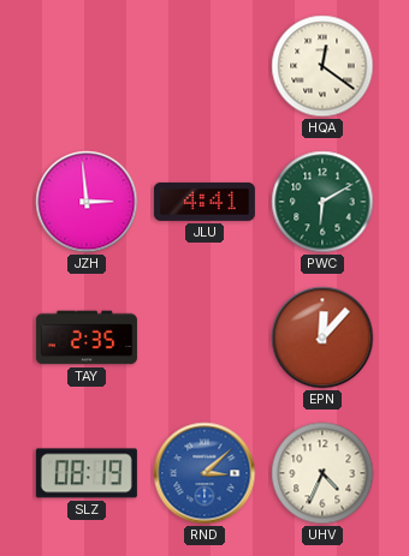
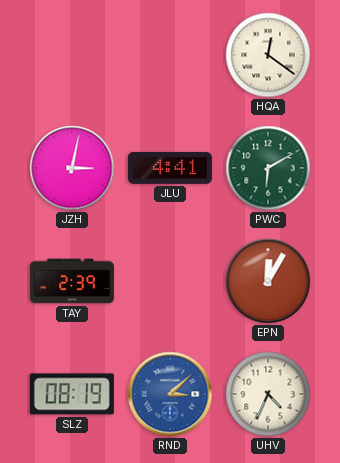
JZH: 2:59 -> 3:02
TAY: 2:35 -> 2:39
EPN: 12:07 -> 12:05
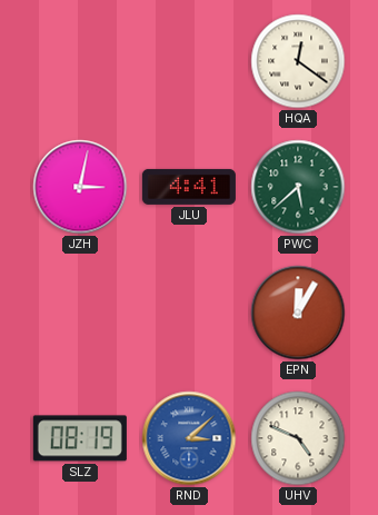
PWC: 6:10 -> 5:38
TAY: 2:39 -> none
UHV: 4:34 -> 4:49
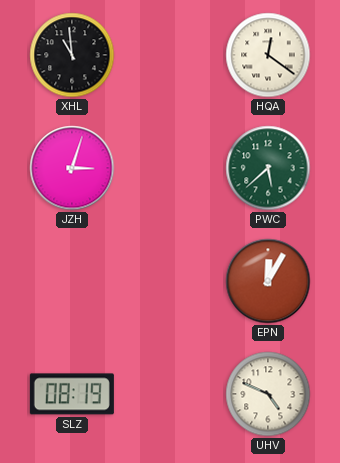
XHL: none -> 10:59
JZH: 3:02 -> 3:03
JLU: 4:41 -> none
RND: 3:08 -> none
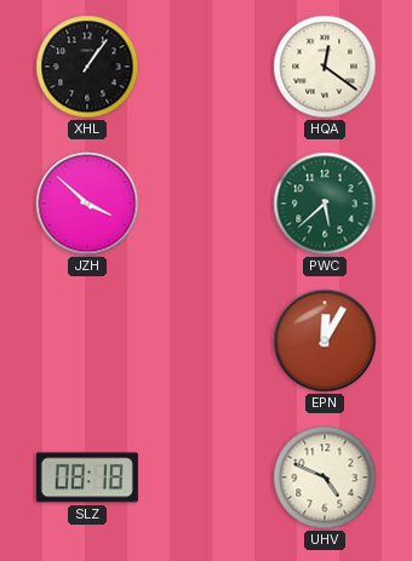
XHL: 10:59 -> 1:06
JZH: 3:03 -> 3:52
SLZ: 08:19 -> 08:18
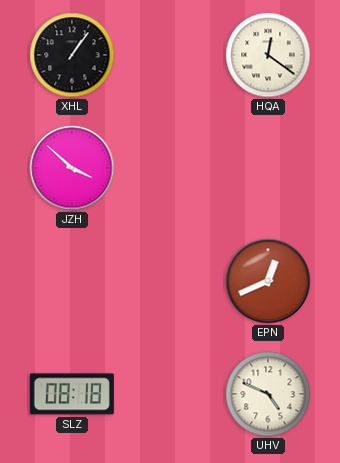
PWC: 5:38 -> none
EPN: 12:05 -> 12:41
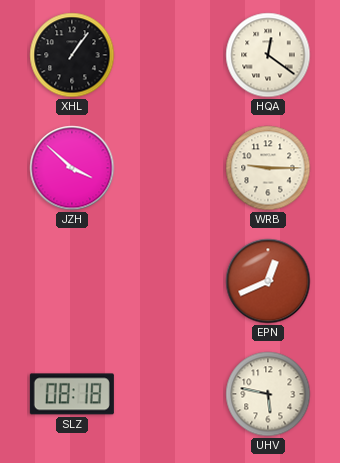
WRB: none -> 9:15
UHV: 4:49 -> 5:47
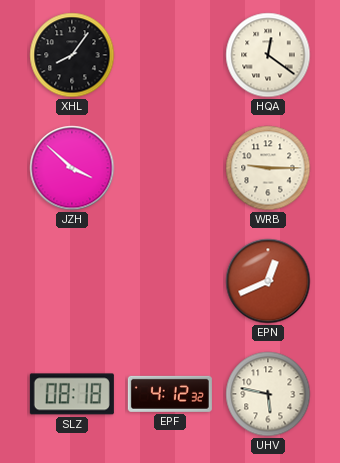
XHL: 1:06 -> 8:06
EPF: none -> 4:12
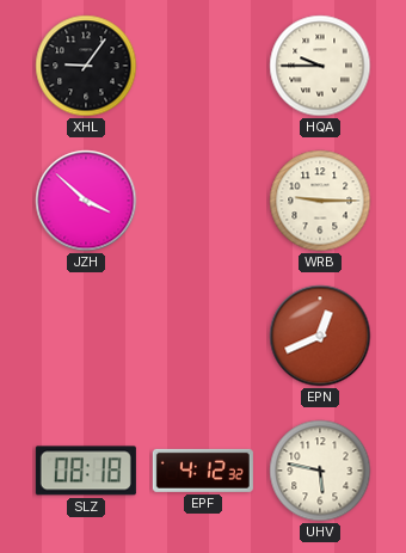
XHL: 8:06 -> 9:06
HQA: 12:21 -> 9:45
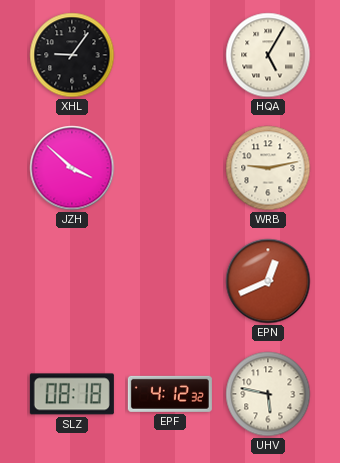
HQA: 9:45 -> 5:05
WRB: 9:15 -> 9:13
